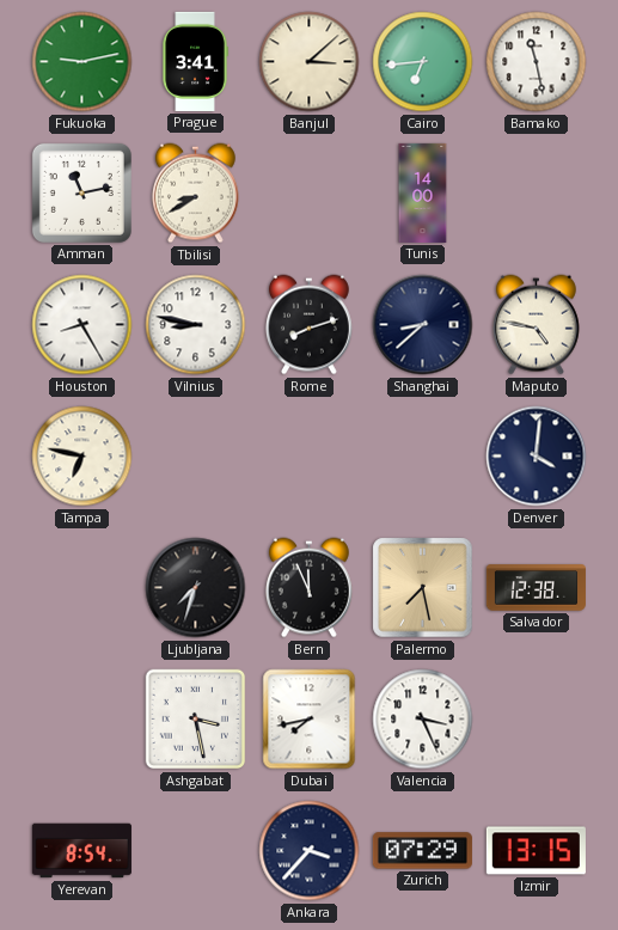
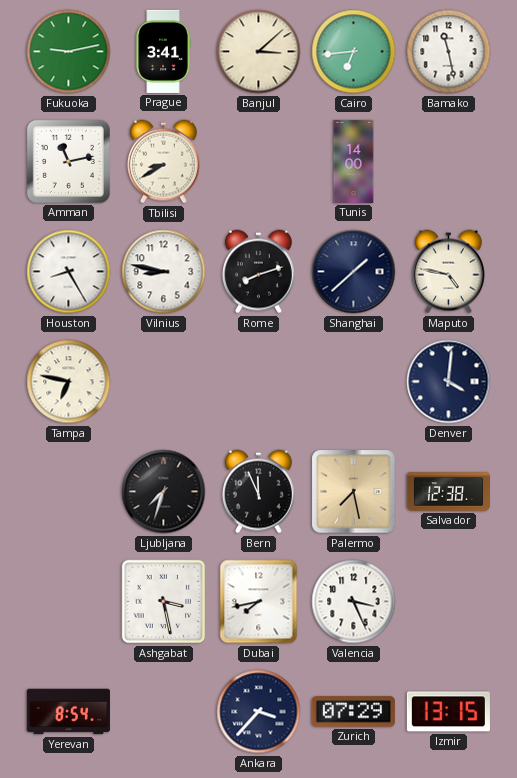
Shanghai: 8:38 -> 1:38
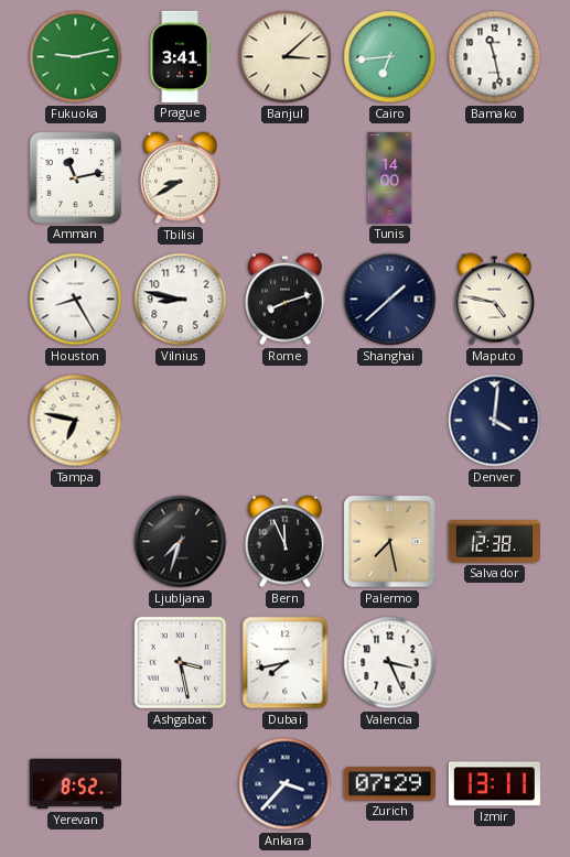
Yerevan: 8:54 -> 8:52
Izmir: 13:15 -> 13:11
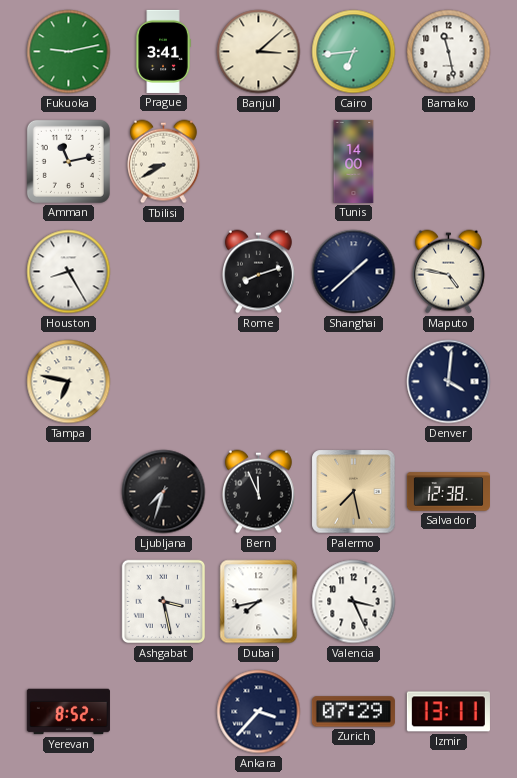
Vilnius: 8:47 -> none
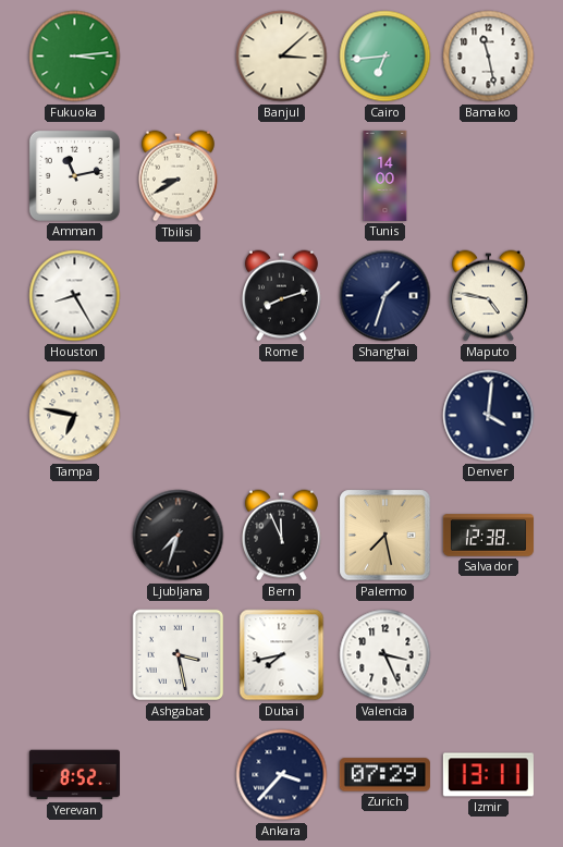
Fukuoka: 9:13 -> 3:14
Prague: 3:41 -> none
Shanghai: 1:38 -> 1:33
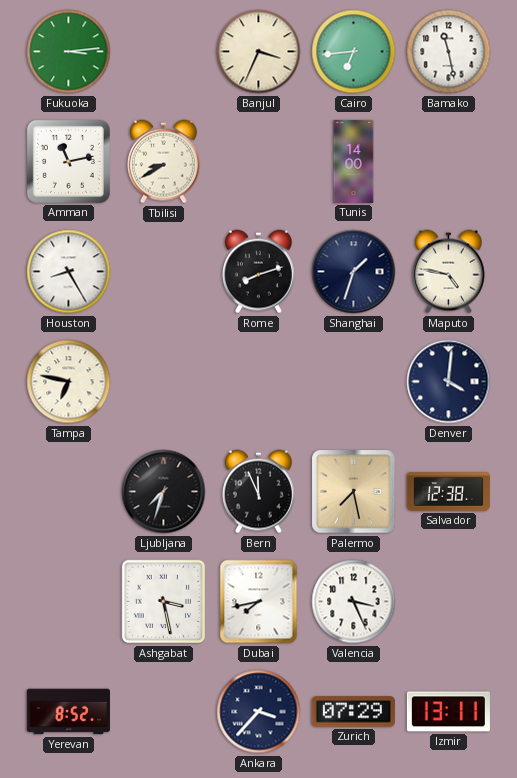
Banjul: 3:08 -> 3:34
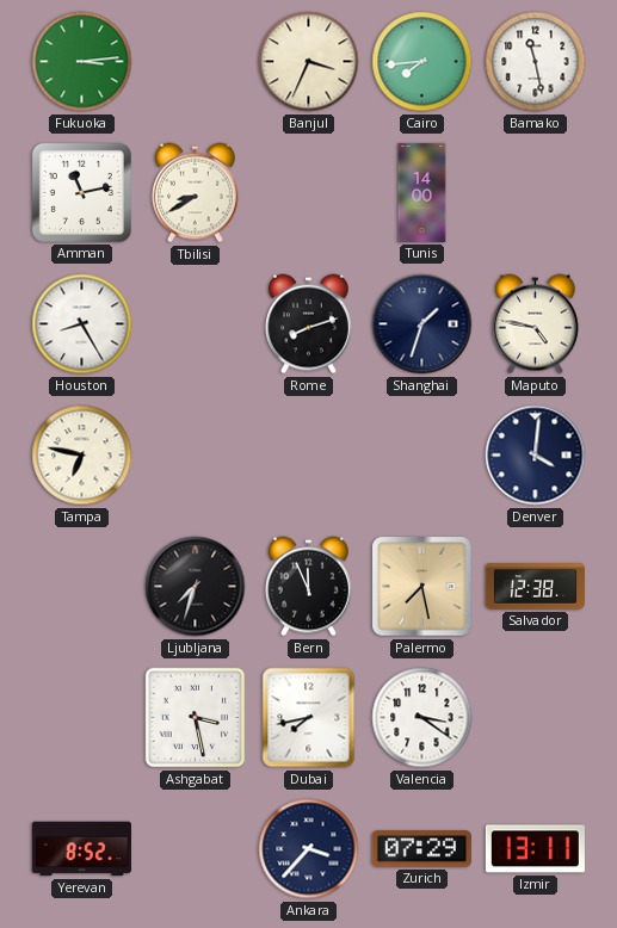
Cairo: 6:44 -> 7:44
Valencia: 3:26 -> 3:21
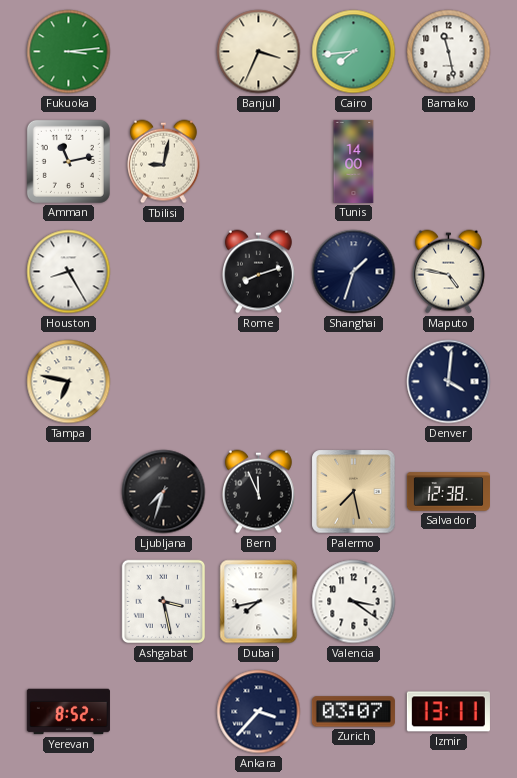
Tbilisi: 8:40 -> 9:02
Zurich: 07:29 -> 03:07
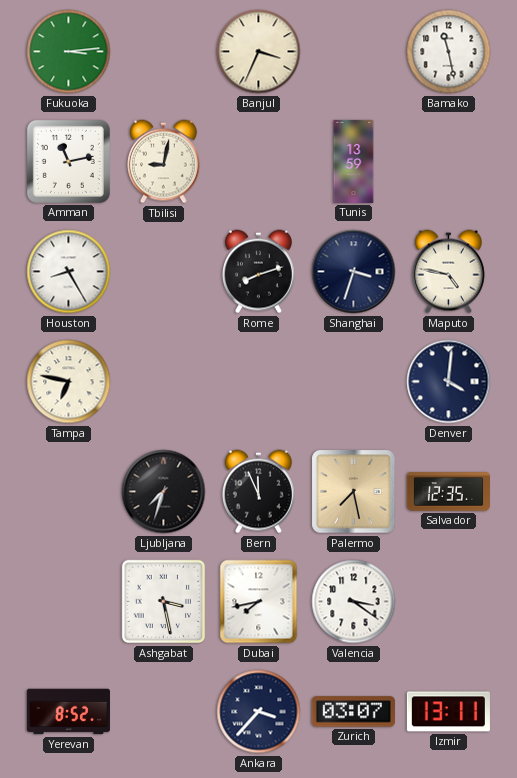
Cairo: 7:44 -> none
Tunis: 14:00 -> 13:59
Shanghai: 1:33 -> 3:33
Salvador: 12:38 -> 12:35
